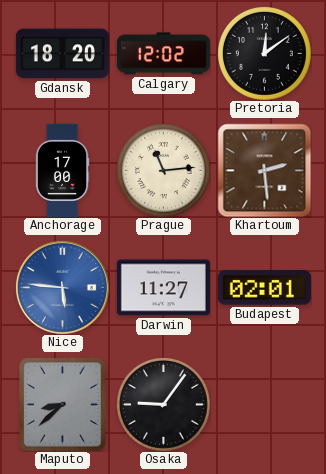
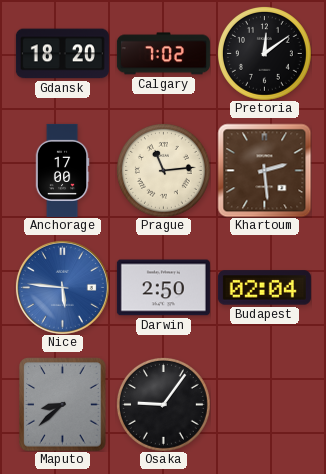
Calgary: 12:02 -> 7:02
Darwin: 11:27 -> 2:50
Budapest: 02:01 -> 02:04
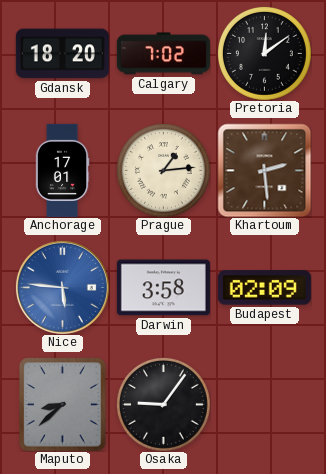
Anchorage: 17:00 -> 17:01
Prague: 11:14 -> 1:14
Darwin: 2:50 -> 3:58
Budapest: 02:04 -> 02:09
